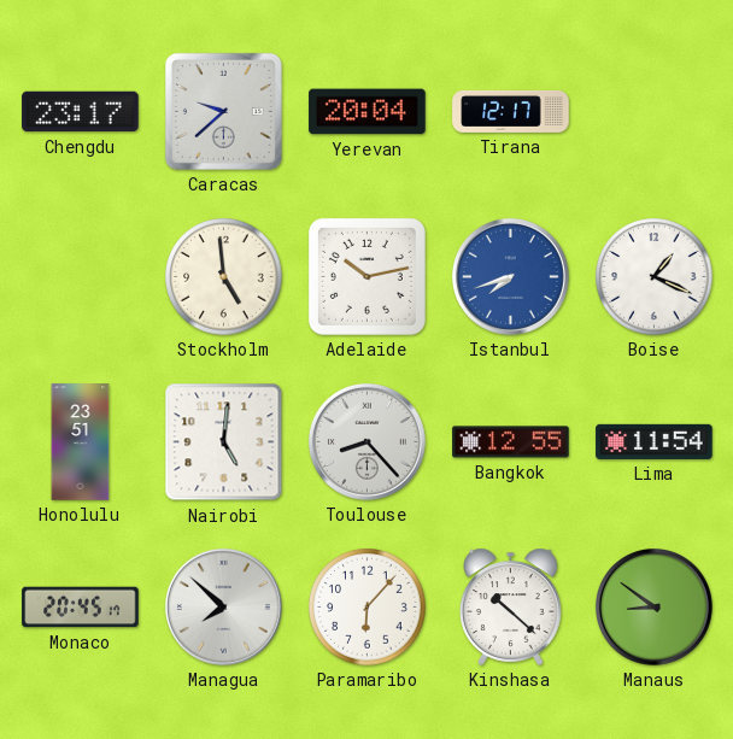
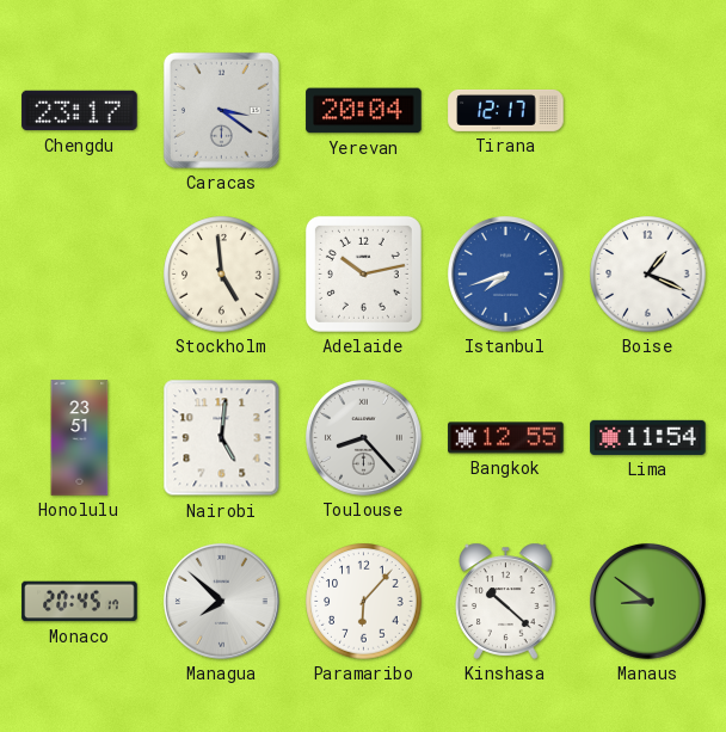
Caracas: 9:38 -> 3:21
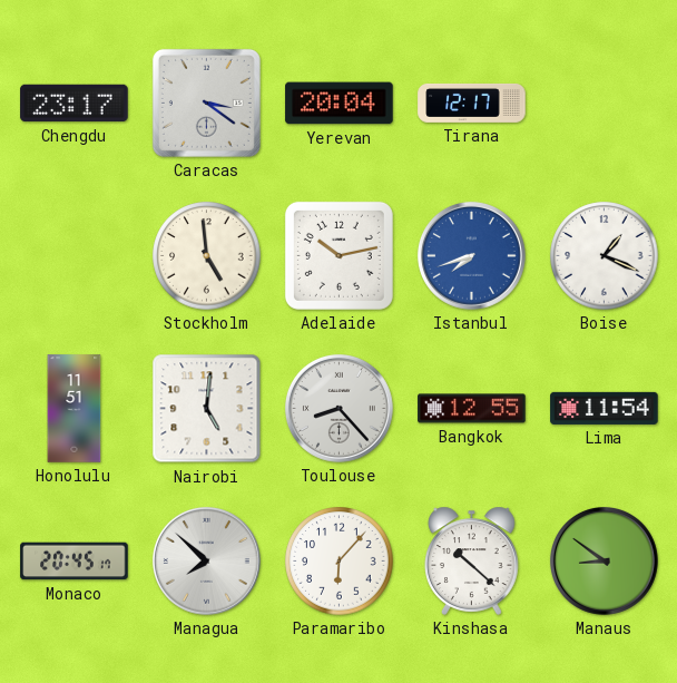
Honolulu: 23:51 -> 11:51
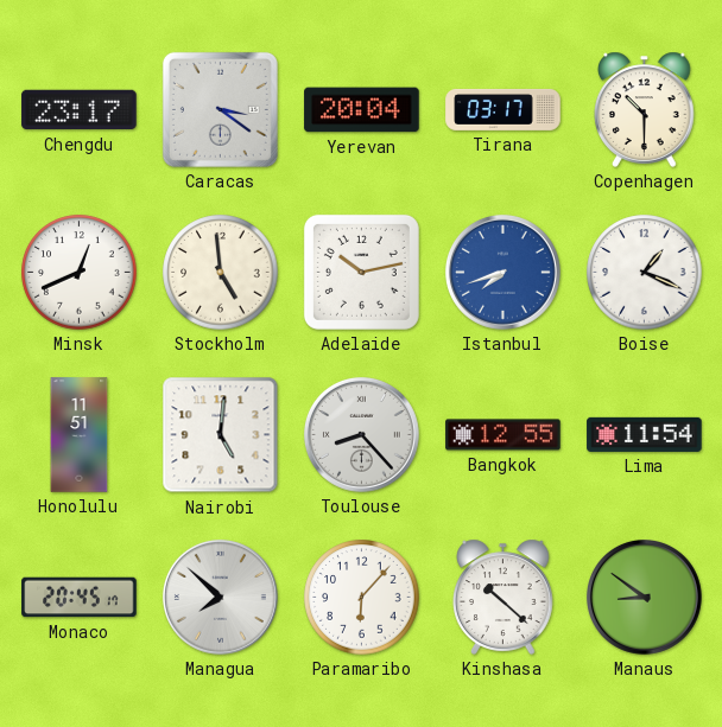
Tirana: 12:17 -> 03:17
Copenhagen: none -> 10:30
Minsk: none -> 12:41
